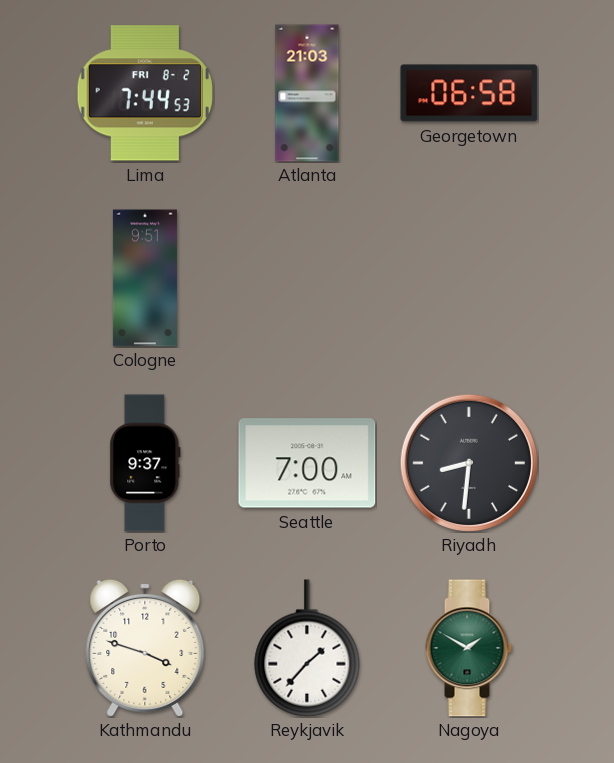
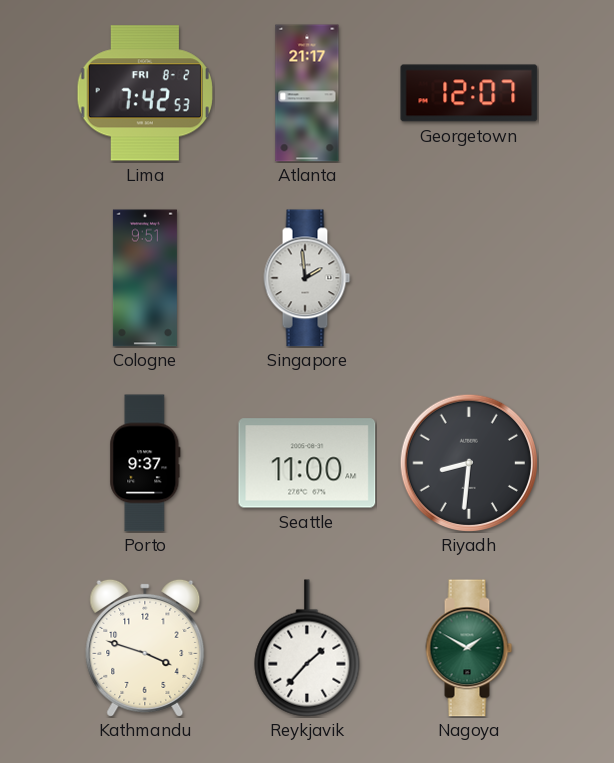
Lima: 7:44 -> 7:42
Atlanta: 21:03 -> 21:17
Georgetown: 06:58 -> 12:07
Singapore: none -> 1:59
Seattle: 7:00 -> 11:00
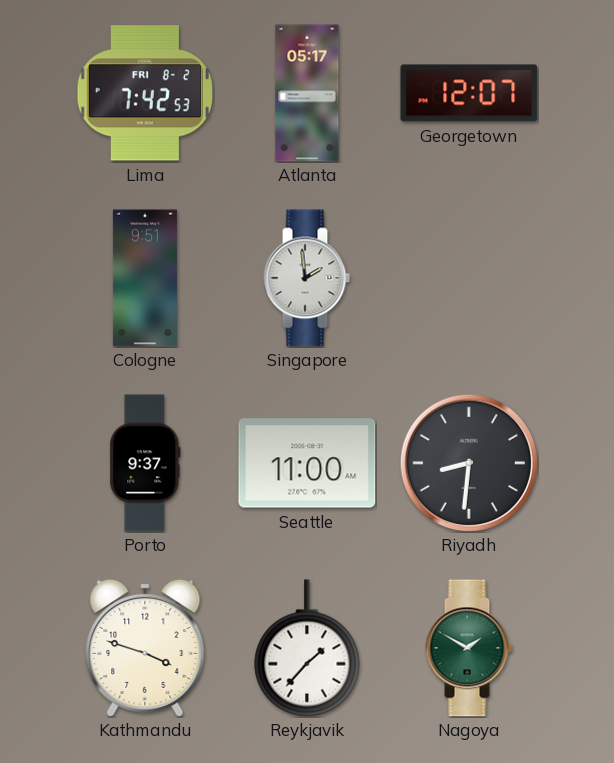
Atlanta: 21:17 -> 05:17
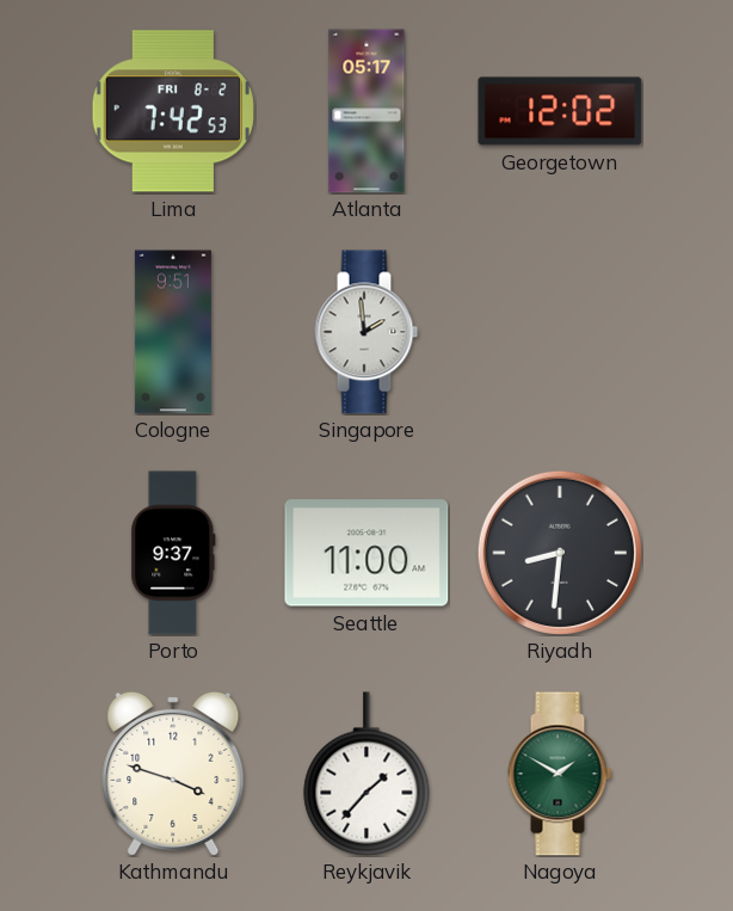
Georgetown: 12:07 -> 12:02
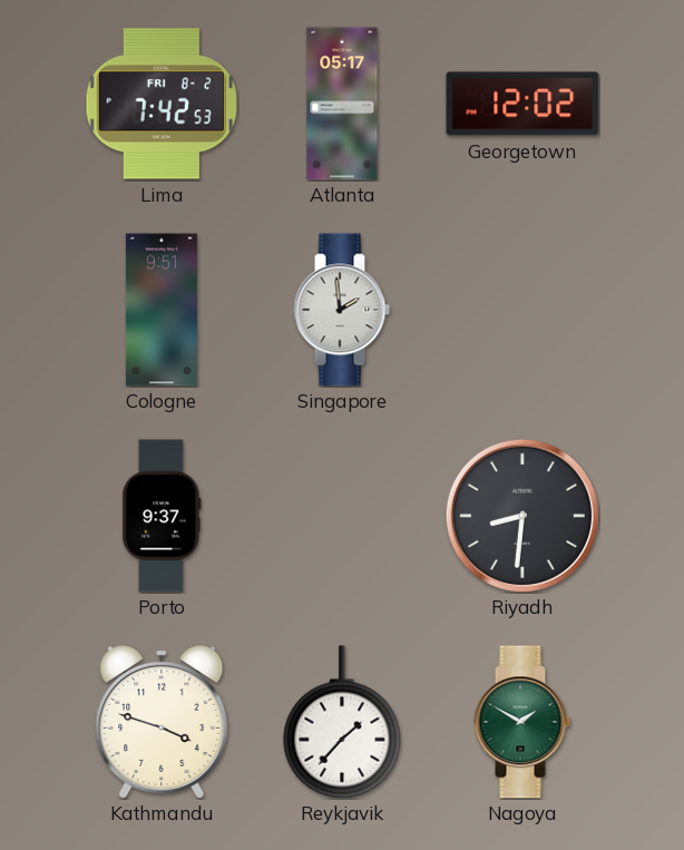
Seattle: 11:00 -> none
